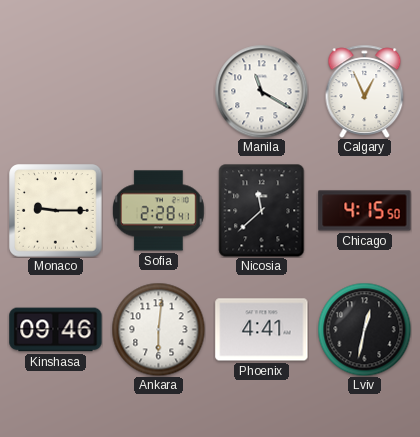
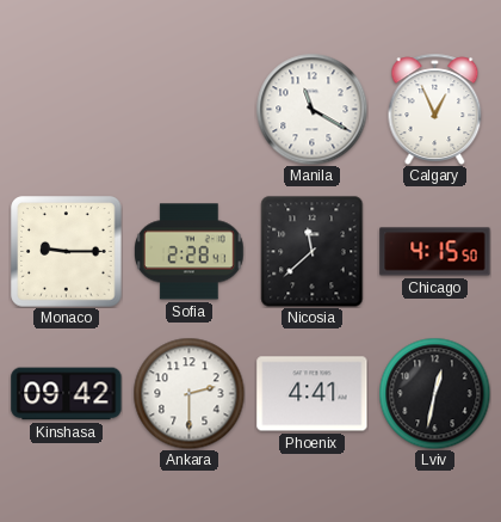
Kinshasa: 09:46 -> 09:42
Ankara: 6:01 -> 2:30
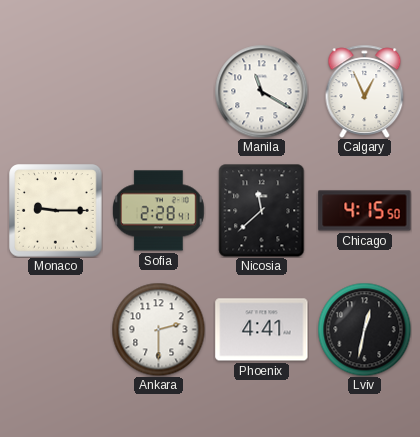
Kinshasa: 09:42 -> none
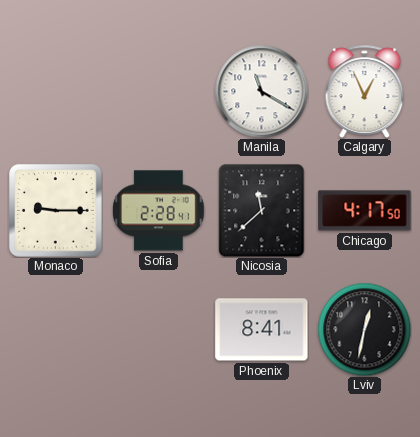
Chicago: 4:15 -> 4:17
Ankara: 2:30 -> none
Phoenix: 4:41 -> 8:41
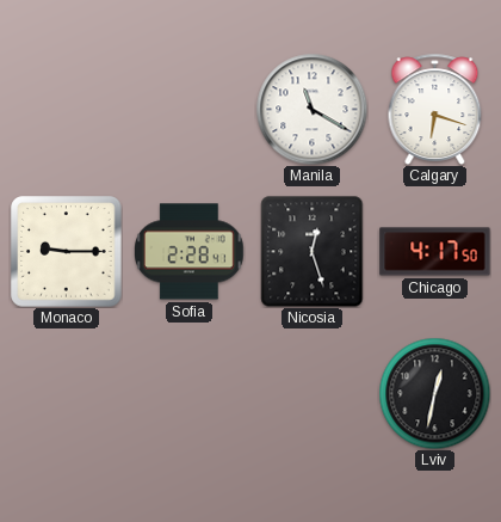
Calgary: 12:56 -> 6:18
Nicosia: 11:38 -> 12:27
Phoenix: 8:41 -> none
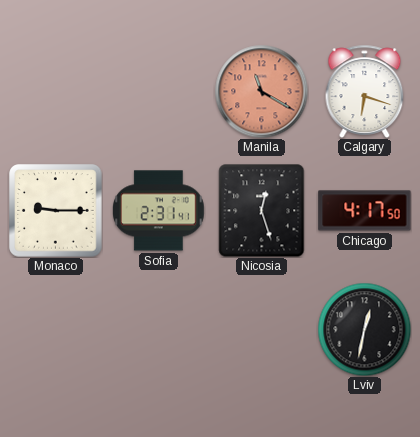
Manila dial: white -> salmon
Sofia: 2:28 -> 2:31
